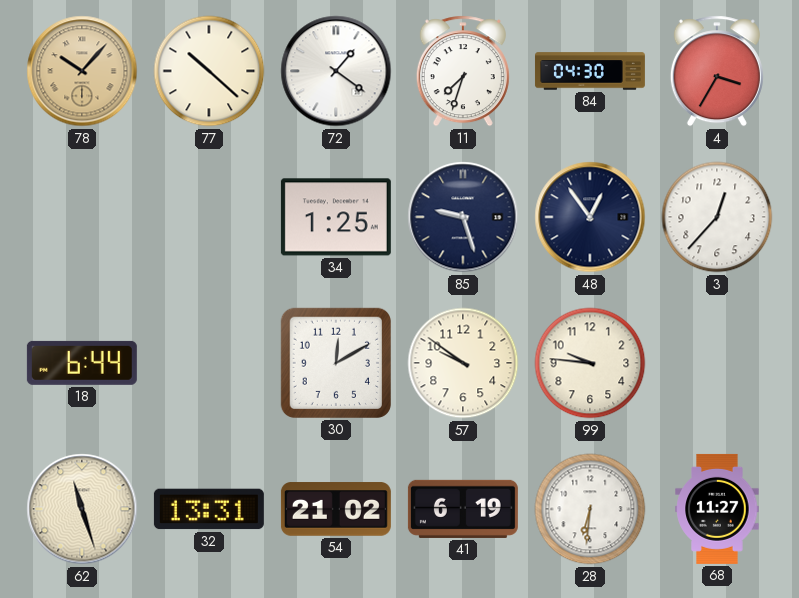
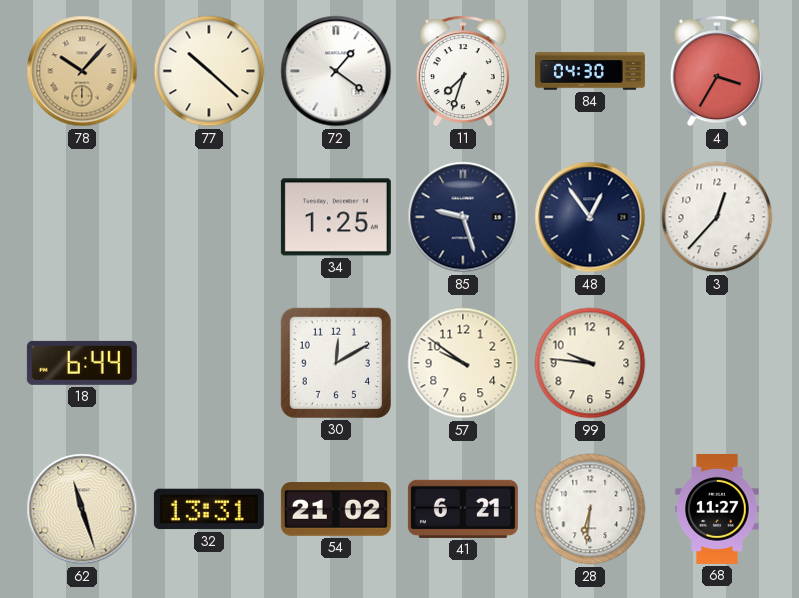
41: 6:19 -> 6:21
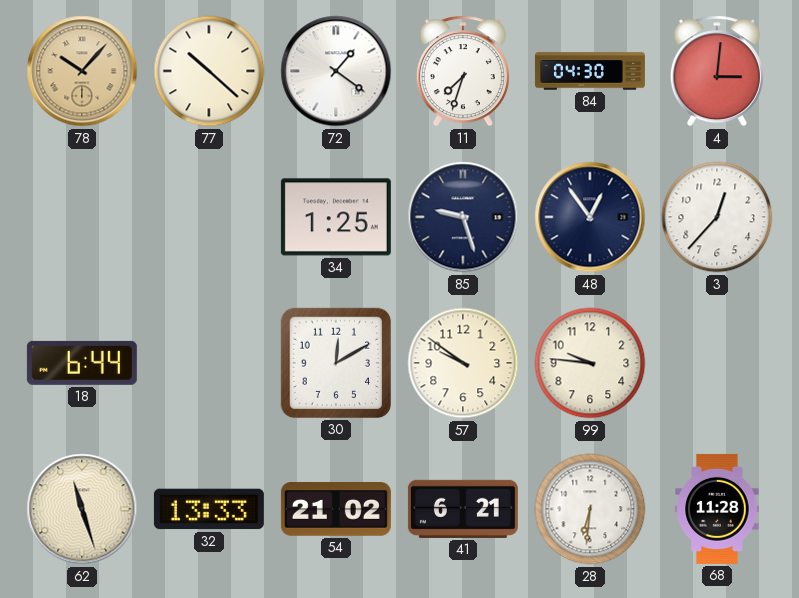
4: 3:35 -> 3:01
32: 13:31 -> 13:33
68: 11:27 -> 11:28
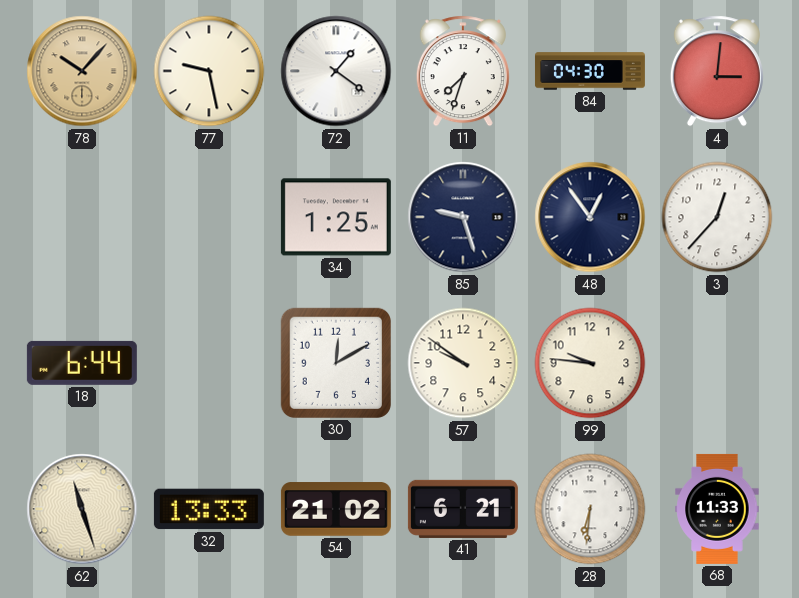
77: 10:22 -> 9:28
68: 11:28 -> 11:33
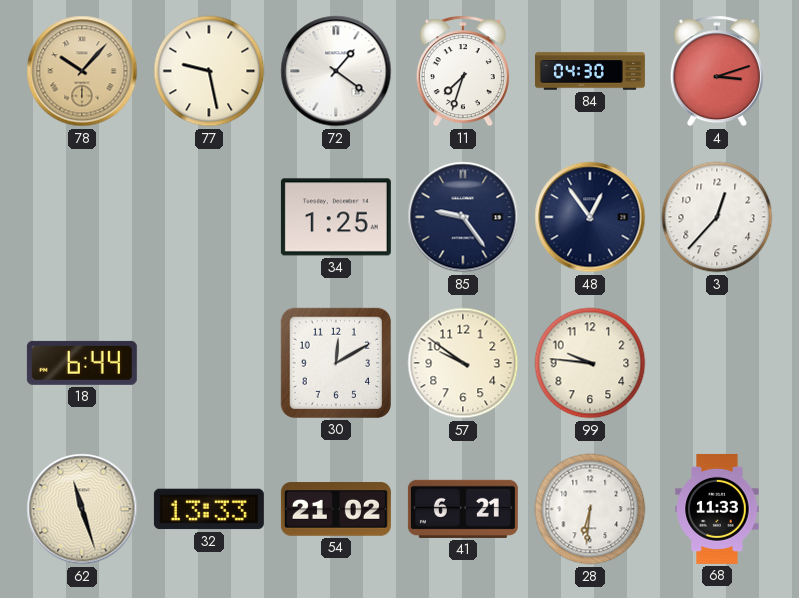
4: 3:01 -> 3:12
85: 9:27 -> 9:24
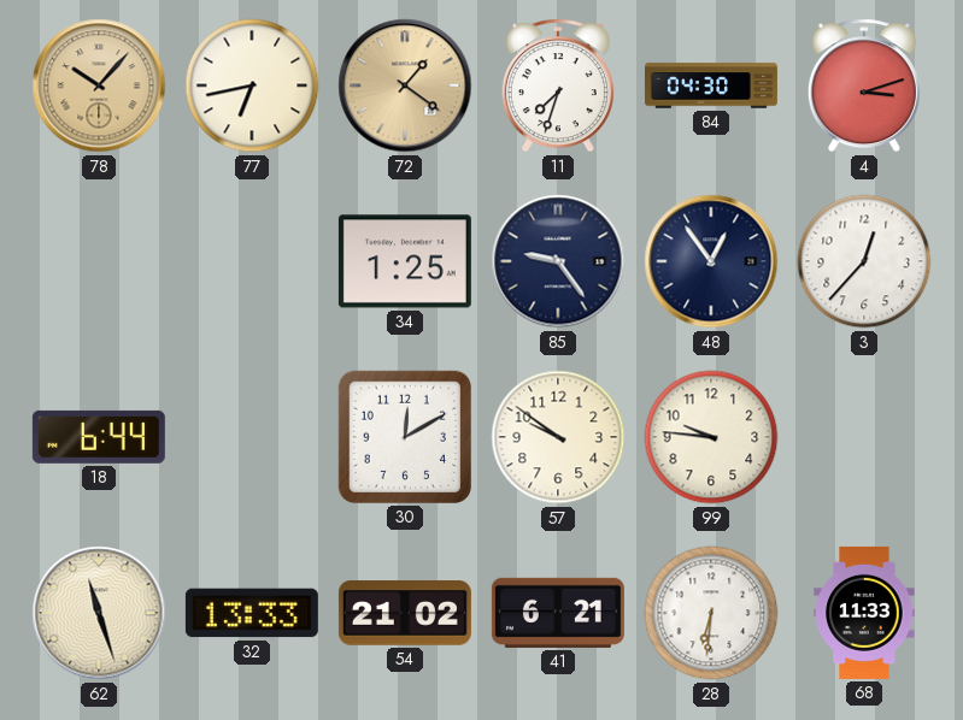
77: 9:28 -> 6:43
72 dial: white -> champagne
